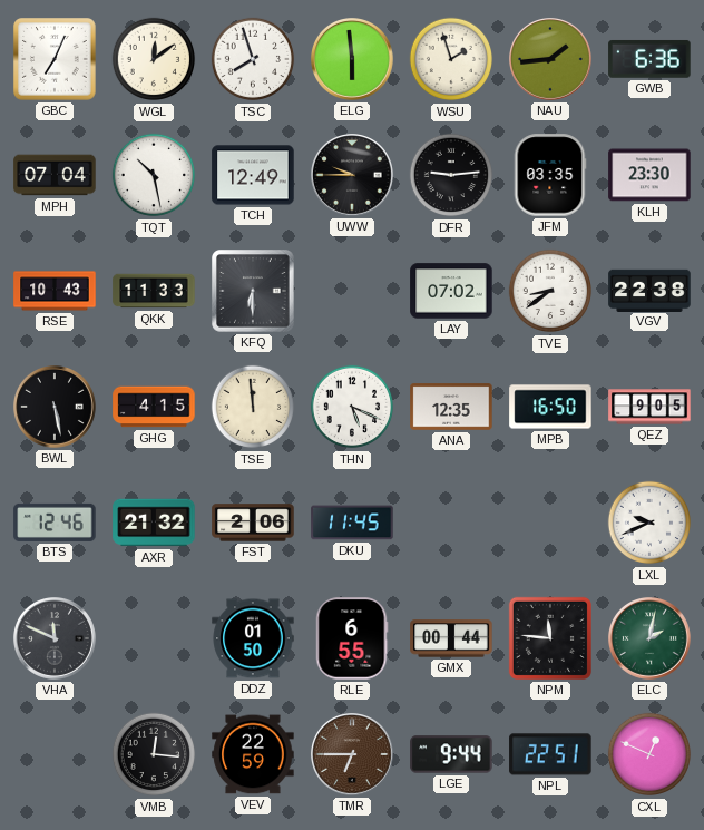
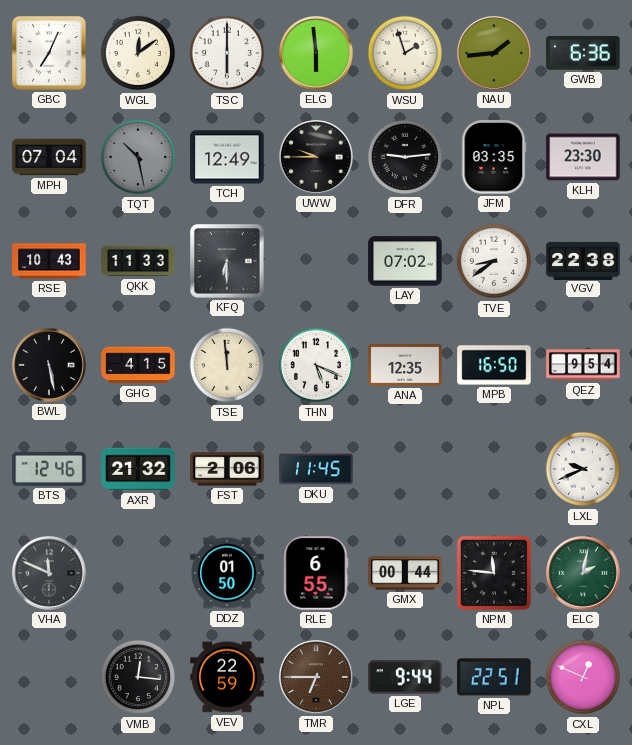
TSC: 7:57 -> 6:00
TQT dial: white -> grey
QEZ: 9:05 -> 9:54
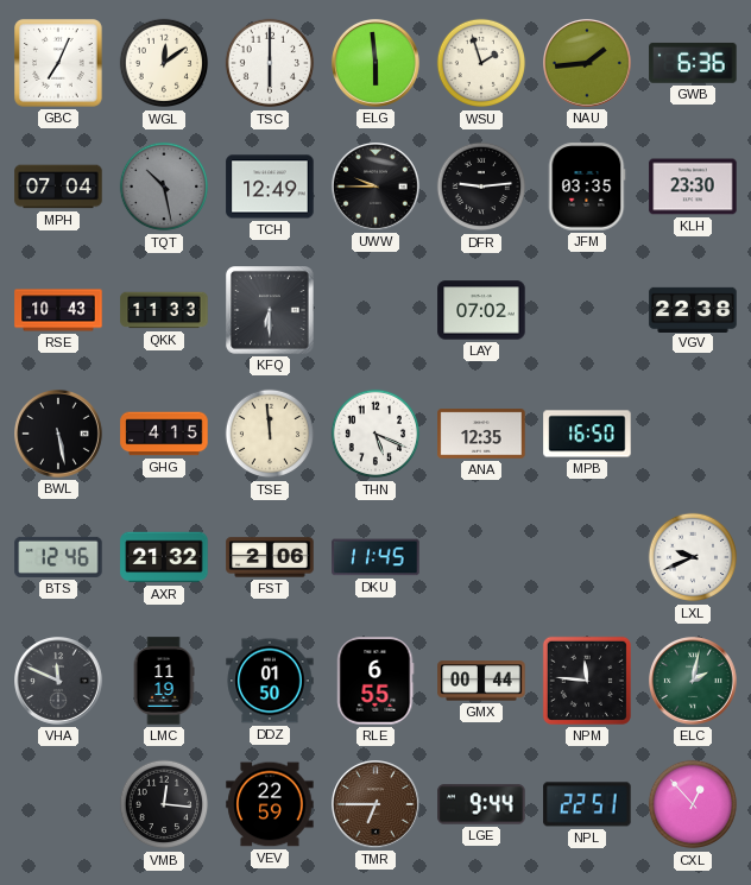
TVE: 8:39 -> none
QEZ: 9:54 -> none
LMC: none -> 11:19
CXL: 12:49 -> 12:53
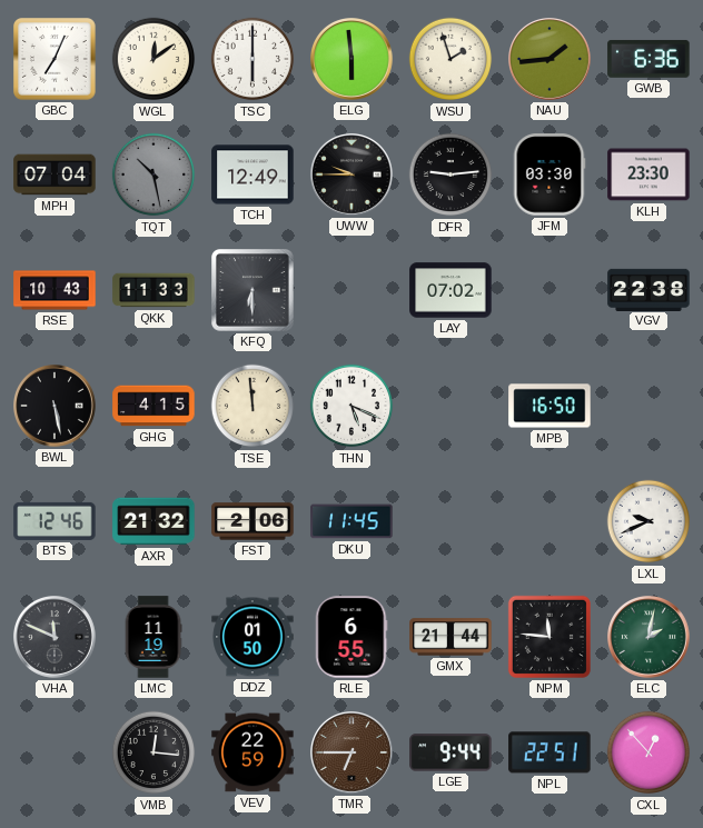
JFM: 03:35 -> 03:30
ANA: 12:35 -> none
GMX: 00:44 -> 21:44
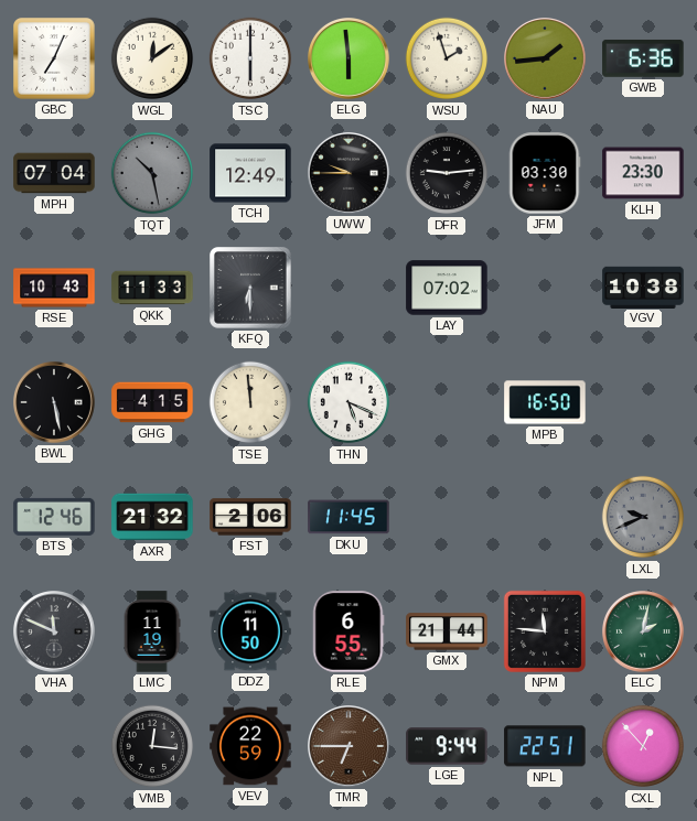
VGV: 22:38 -> 10:38
LXL dial: white -> grey
DDZ: 01:50 -> 11:50
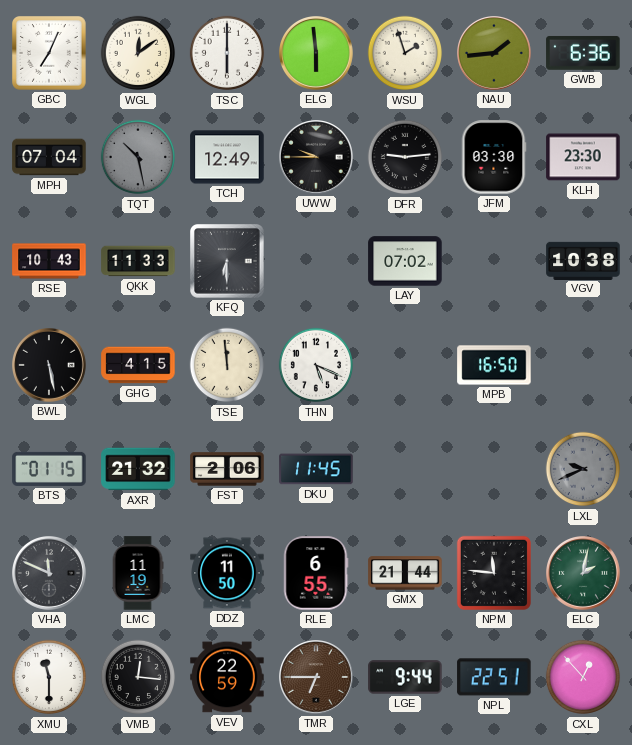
BTS: 12:46 -> 01:15
XMU: none -> 11:30
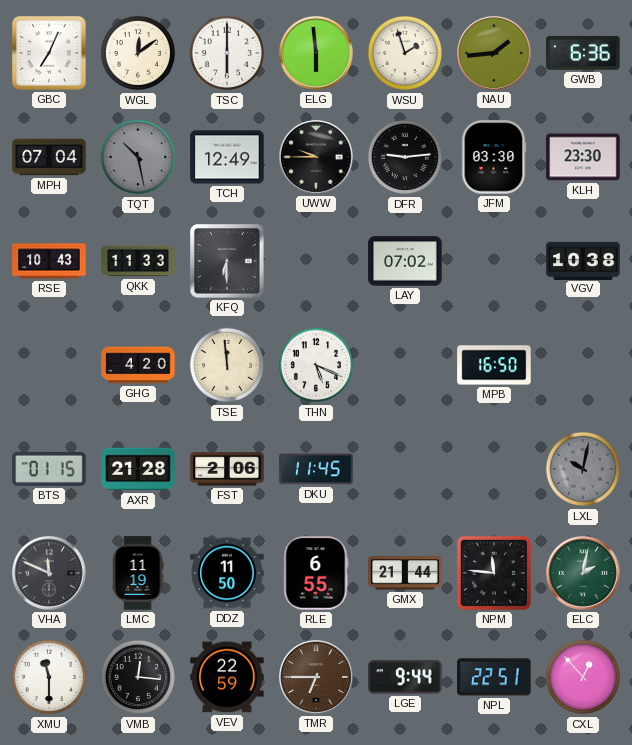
BWL: 5:28 -> none
GHG: 4:15 -> 4:20
AXR: 21:32 -> 21:28
LXL: 9:41 -> 10:02
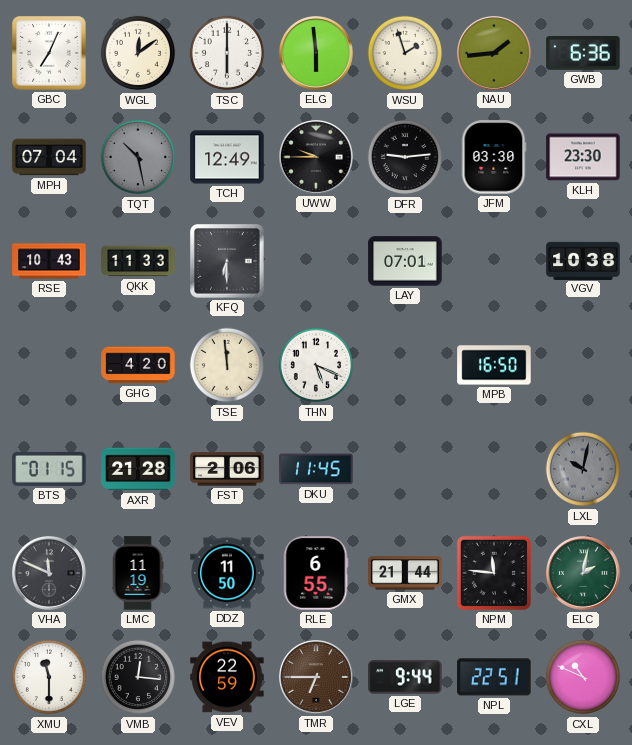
LAY: 07:02 -> 07:01
CXL: 12:53 -> 10:49
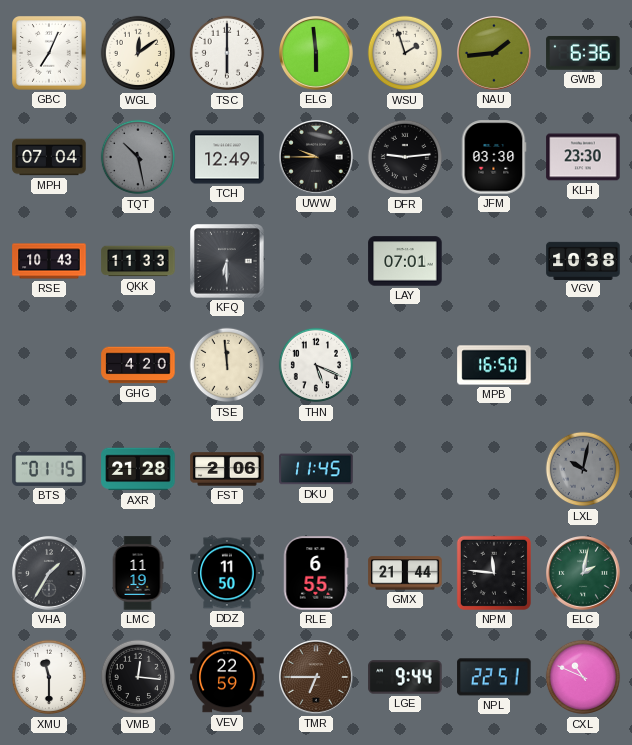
VHA: 11:49 -> 1:35
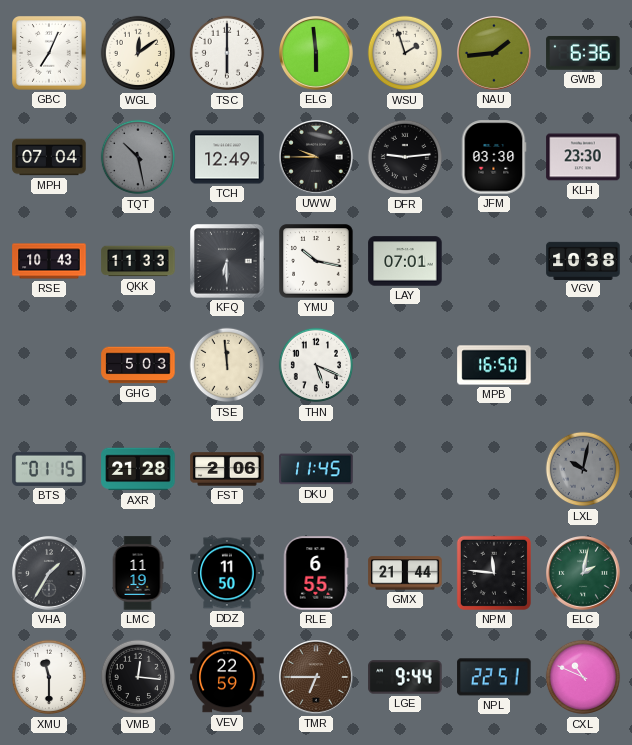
YMU: none -> 10:17
GHG: 4:20 -> 5:03
